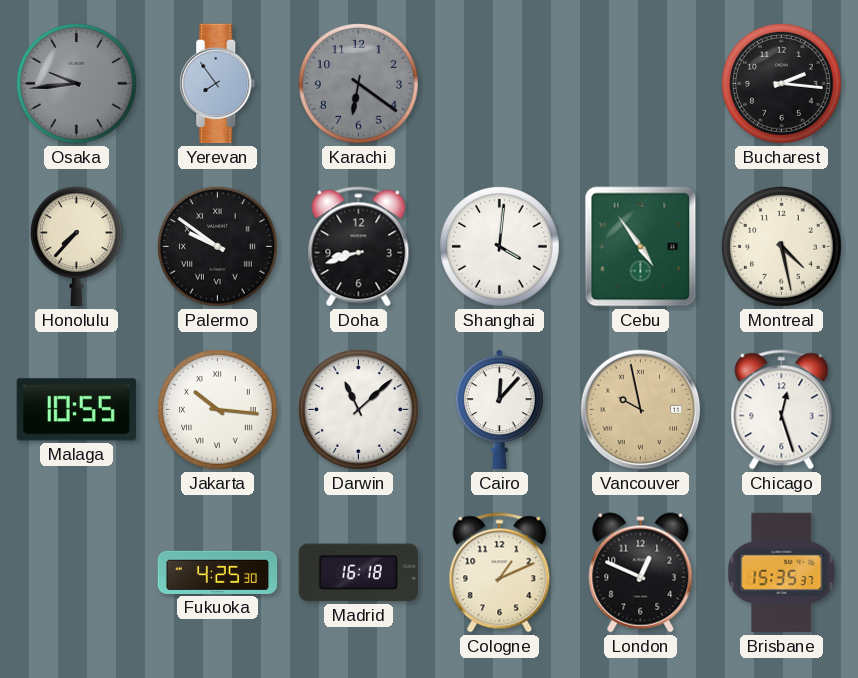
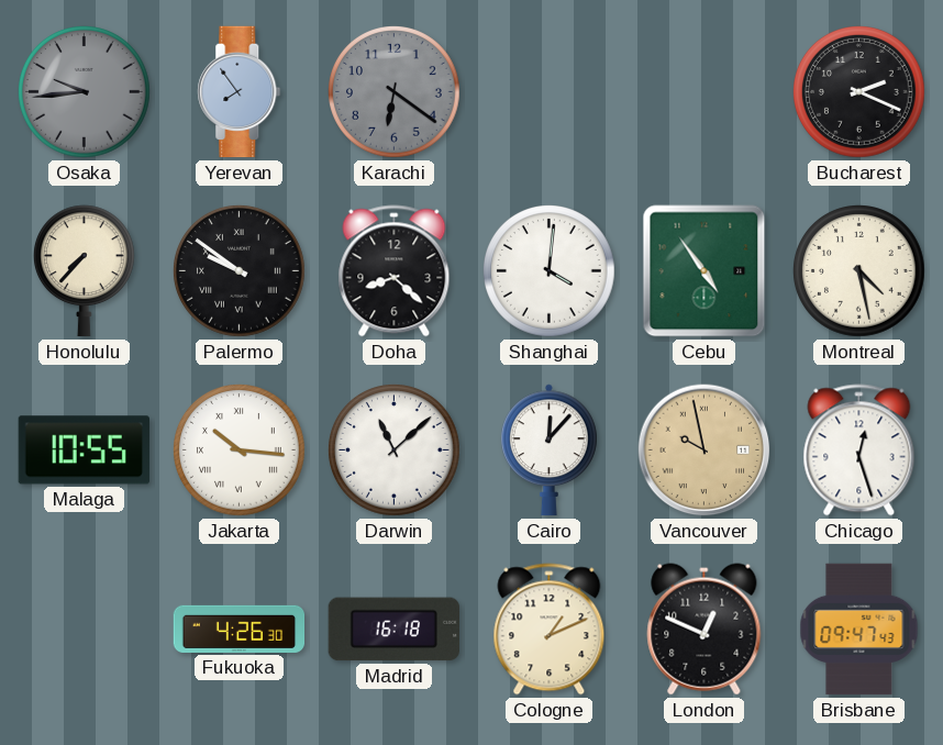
Bucharest: 2:16 -> 2:19
Doha: 8:42 -> 8:22
Fukuoka: 4:25 -> 4:26
Brisbane: 15:35 -> 09:47
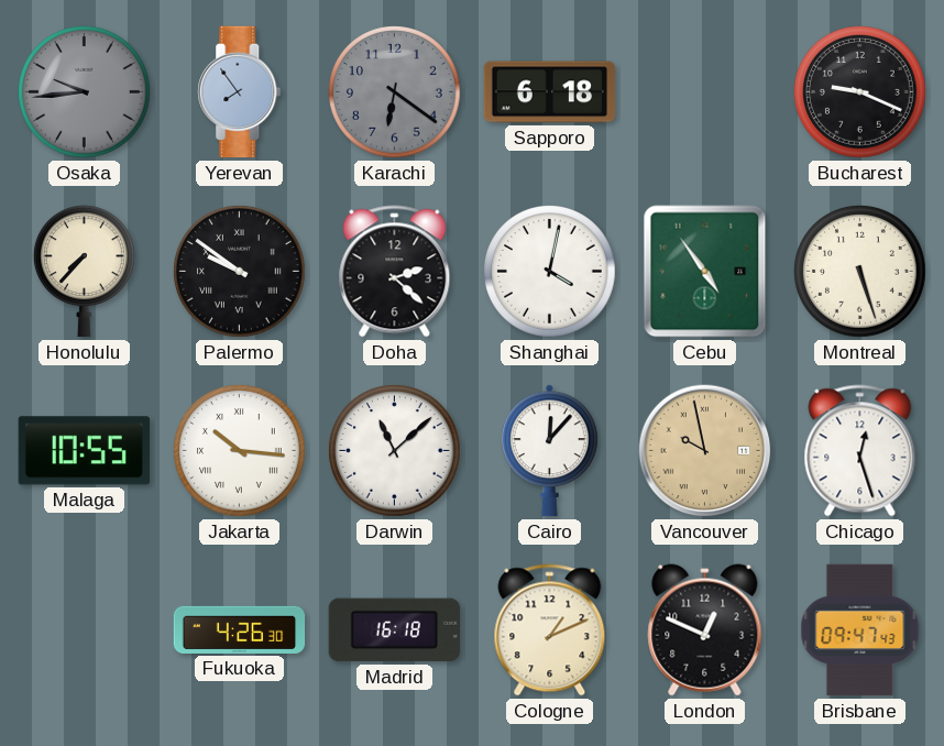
Sapporo: none -> 6:18
Bucharest: 2:19 -> 9:19
Doha: 8:22 -> 2:22
Shanghai: 4:01 -> 4:02
Montreal: 4:28 -> 5:27
